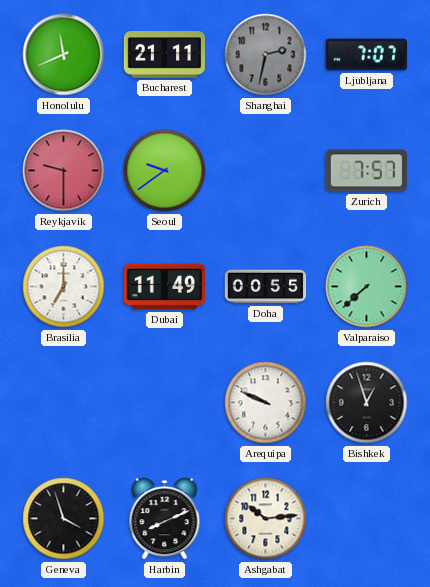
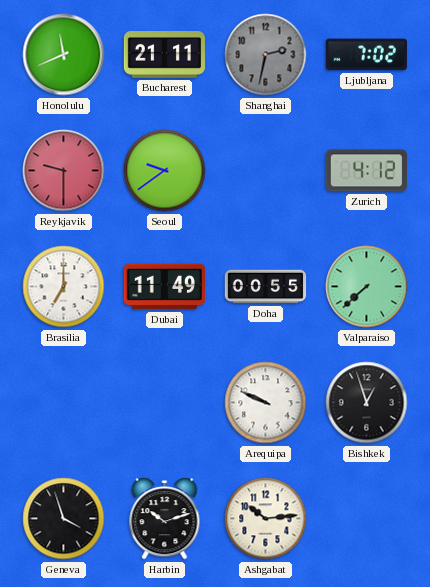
Ljubljana: 7:07 -> 7:02
Zurich: 7:57 -> 4:12
Harbin: 8:11 -> 10:12
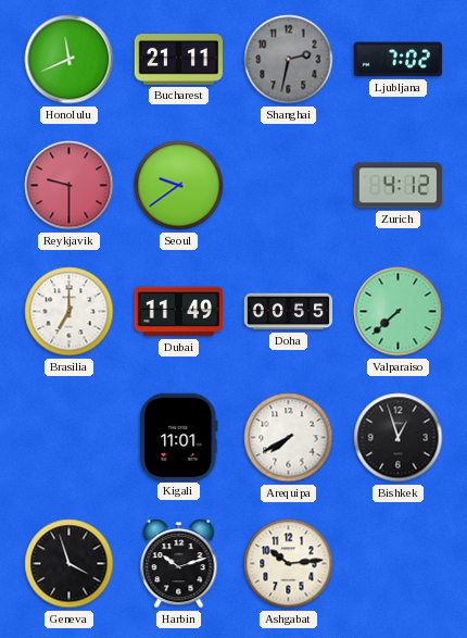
Kigali: none -> 11:01
Arequipa: 9:49 -> 7:40
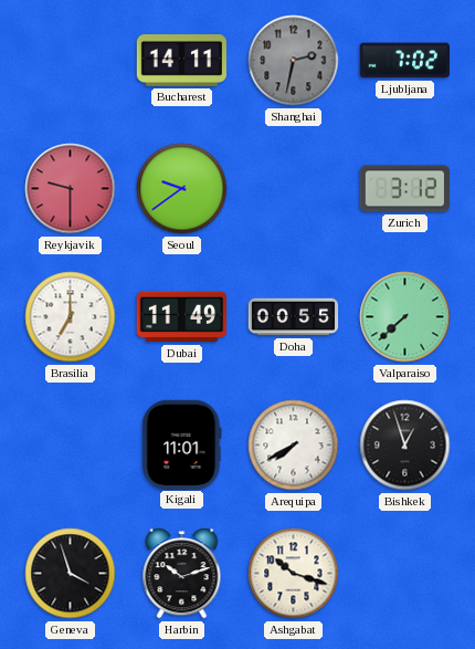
Honolulu: 11:41 -> none
Bucharest: 21:11 -> 14:11
Zurich: 4:12 -> 3:12
Ashgabat: 10:14 -> 10:18
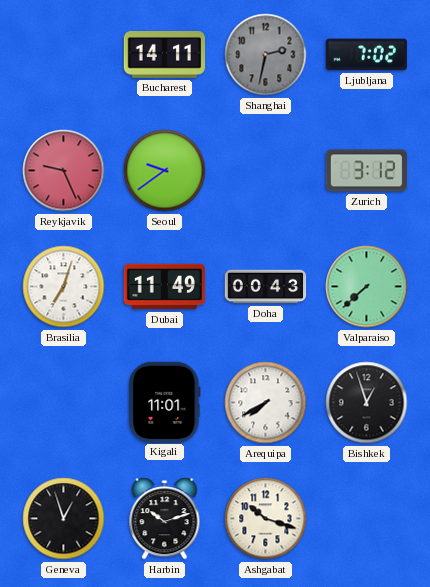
Reykjavik: 9:30 -> 9:26
Brasilia: 7:00 -> 7:03
Doha: 00:55 -> 00:43
Geneva: 3:57 -> 12:57
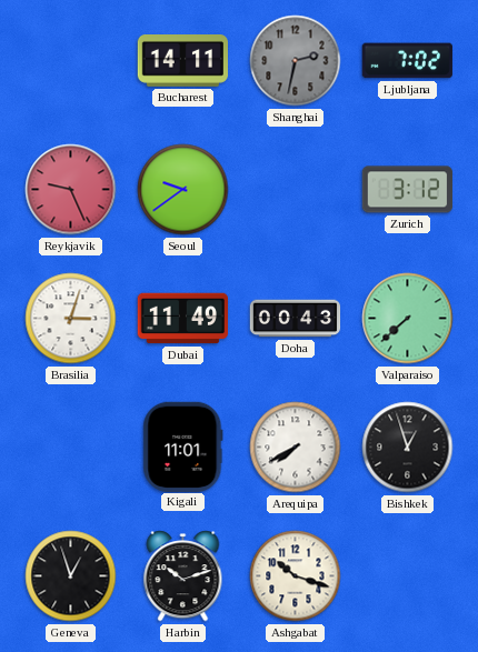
Brasilia: 7:03 -> 3:03
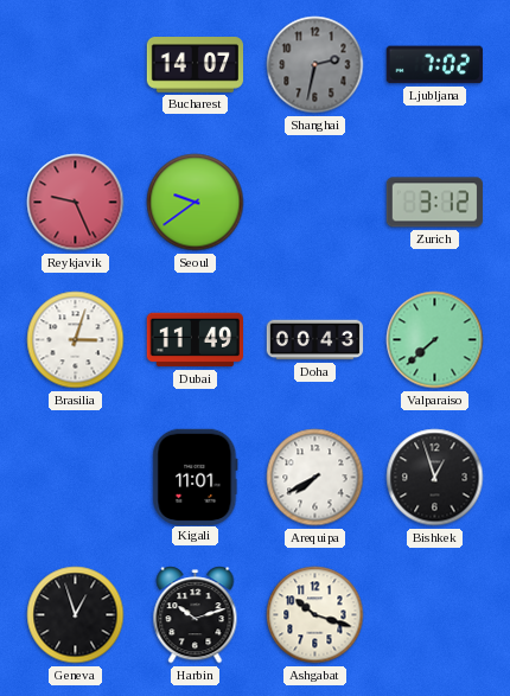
Bucharest: 14:11 -> 14:07
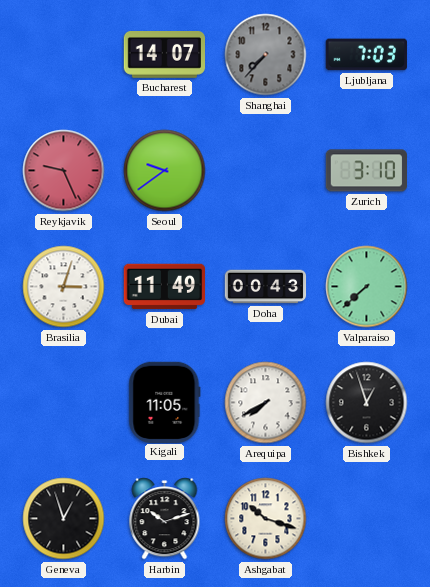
Shanghai: 2:32 -> 7:37
Ljubljana: 7:02 -> 7:03
Zurich: 3:12 -> 3:10
Kigali: 11:01 -> 11:05
